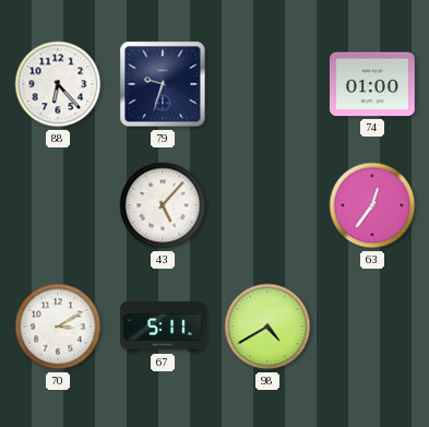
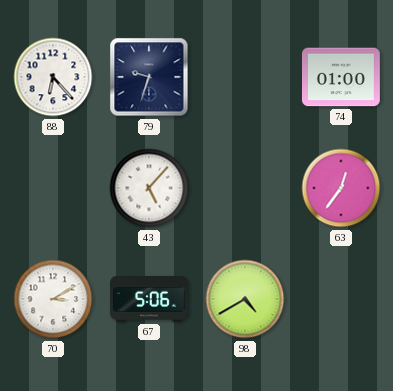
67: 5:11 -> 5:06
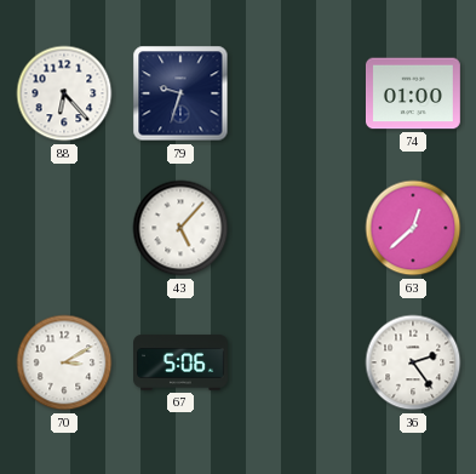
63: 12:36 -> 12:38
98: 4:40 -> none
36: none -> 2:24
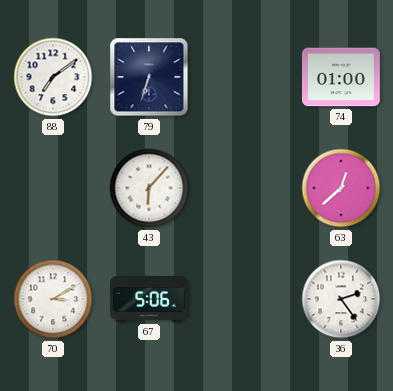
88: 6:23 -> 7:09
79: 9:33 -> 6:33
43: 5:07 -> 6:07
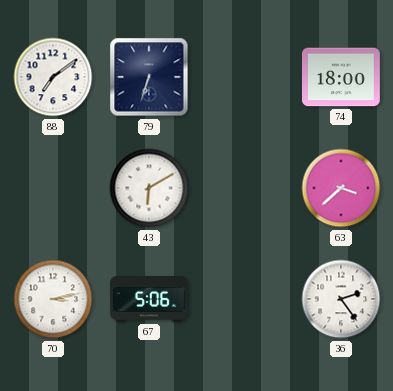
74: 01:00 -> 18:00
43: 6:07 -> 6:10
63: 12:38 -> 3:38
70: 3:10 -> 3:13
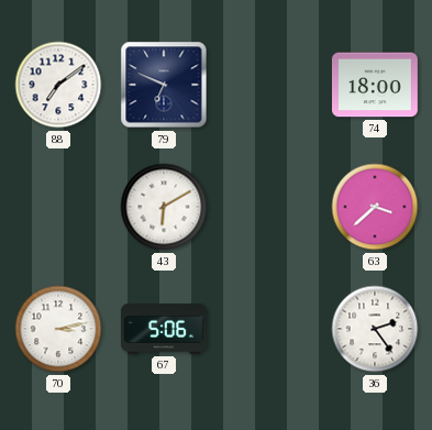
79: 6:33 -> 6:49
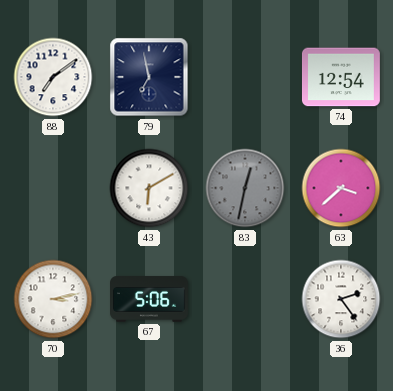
79: 6:49 -> 6:58
74: 18:00 -> 12:54
83: none -> 12:32
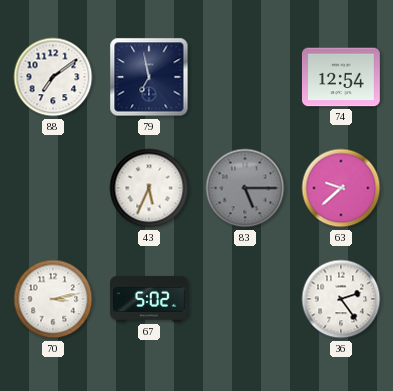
43: 6:10 -> 5:34
83: 12:32 -> 5:15
63: 3:38 -> 9:38
67: 5:06 -> 5:02
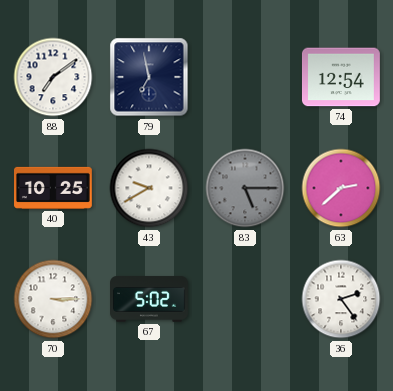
40: none -> 10:25
43: 5:34 -> 9:40
63: 9:38 -> 2:38
70: 3:13 -> 3:15
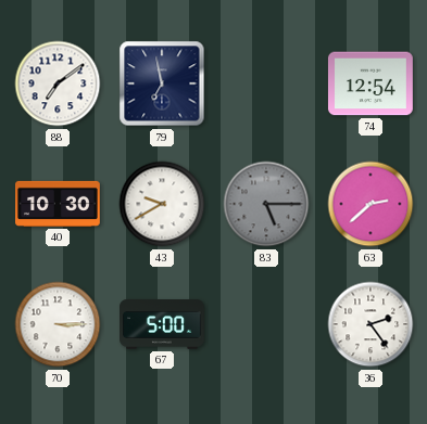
40: 10:25 -> 10:30
67: 5:02 -> 5:00
